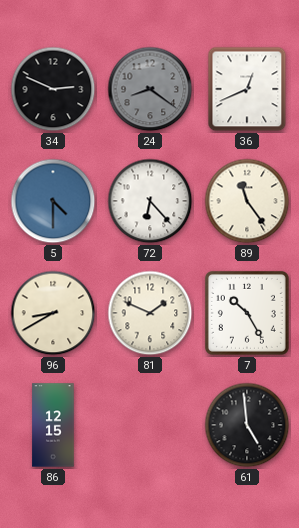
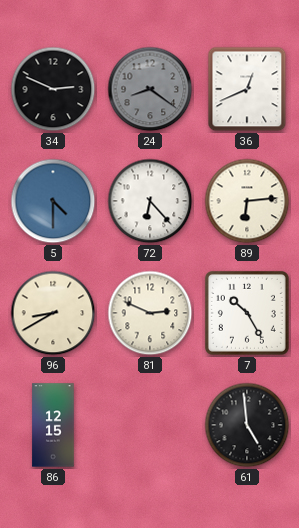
89: 11:24 -> 6:14
81: 1:49 -> 2:49
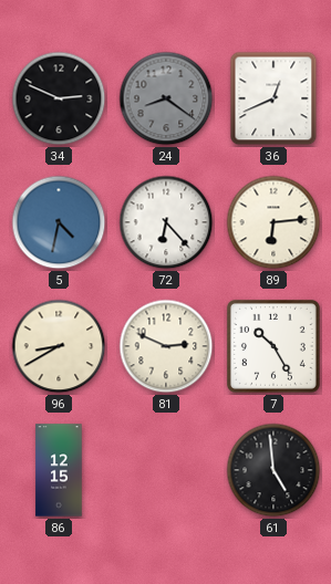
5: 4:30 -> 4:32
